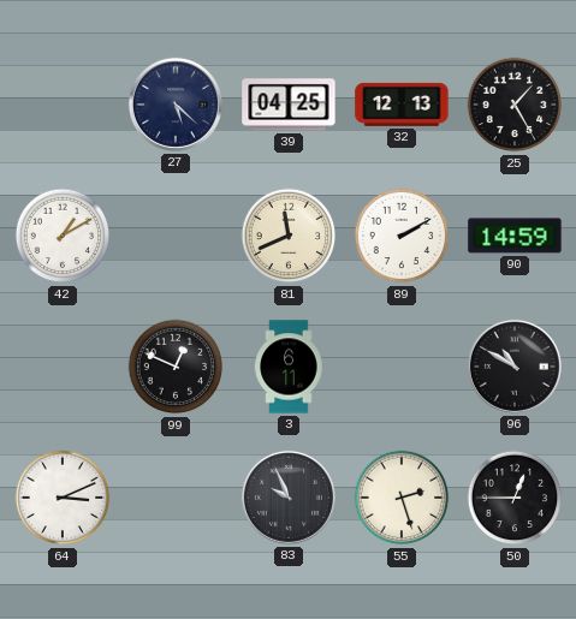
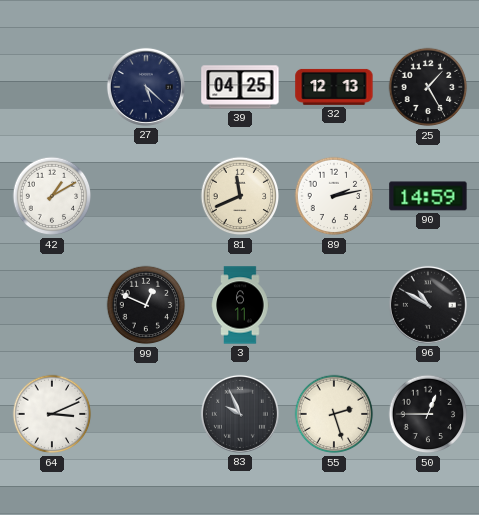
89: 2:10 -> 2:13
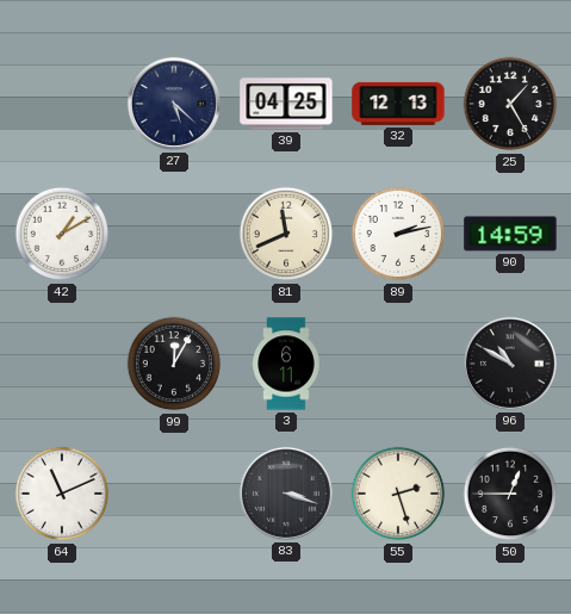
99: 12:49 -> 12:05
64: 3:11 -> 11:11
83: 9:56 -> 3:18
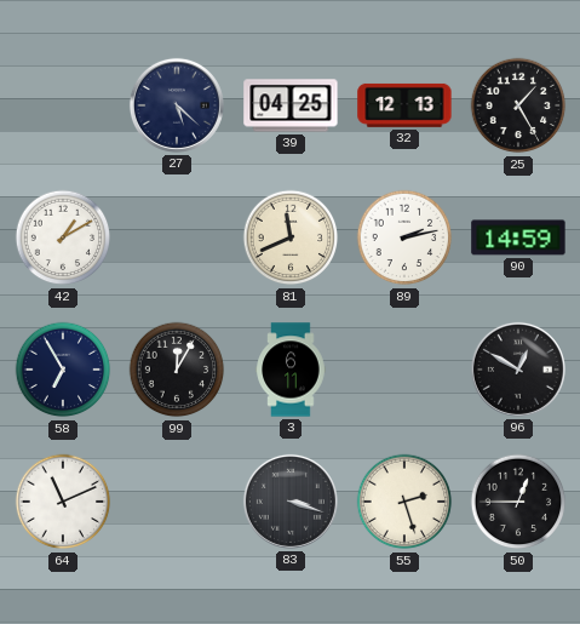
58: none -> 6:55
96: 10:50 -> 12:50
